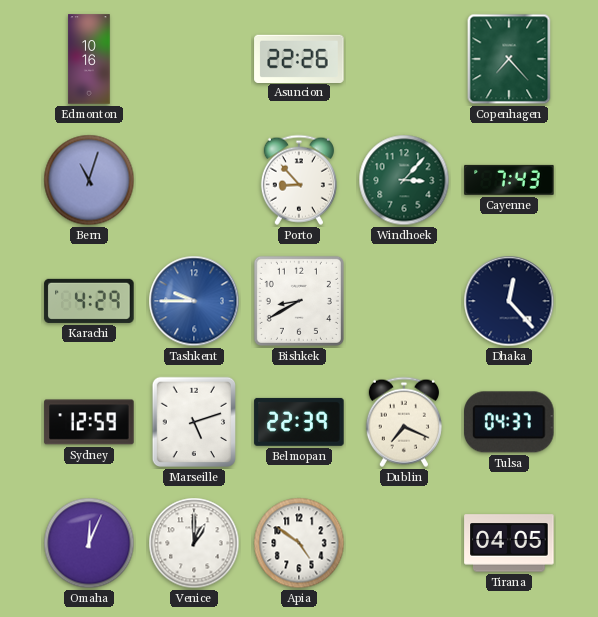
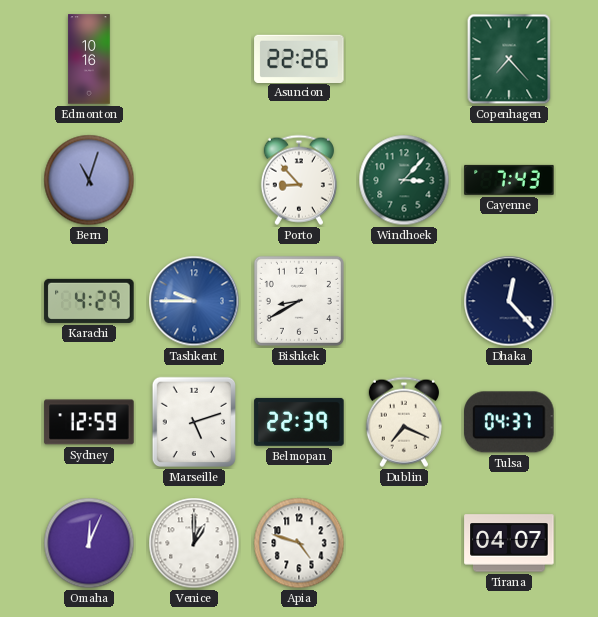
Apia: 4:51 -> 4:48
Tirana: 04:05 -> 04:07
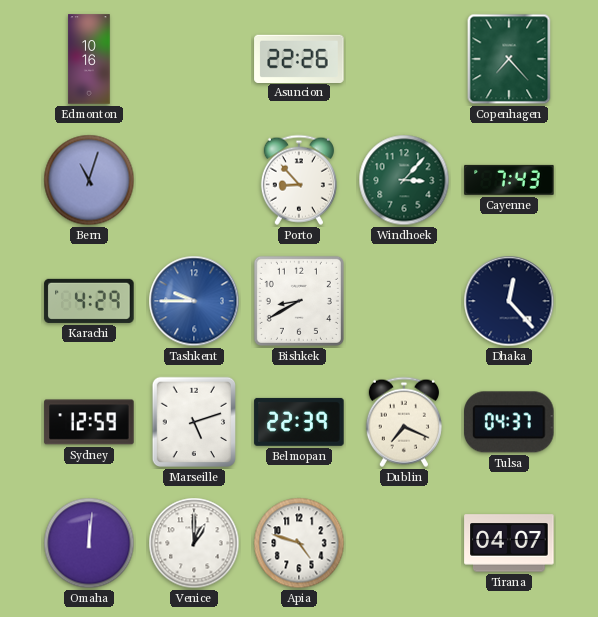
Omaha: 12:04 -> 12:01
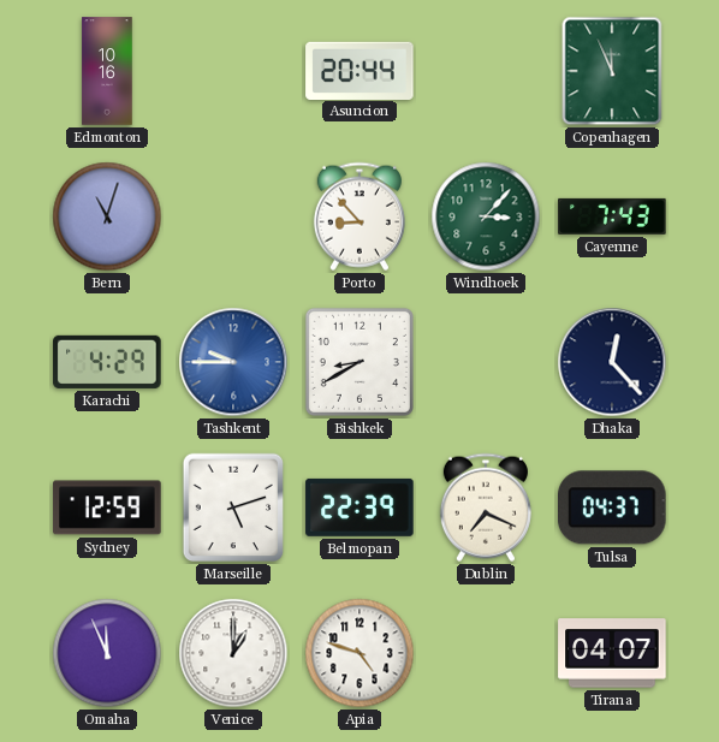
Asuncion: 22:26 -> 20:44
Copenhagen: 7:23 -> 11:56
Omaha: 12:01 -> 11:56
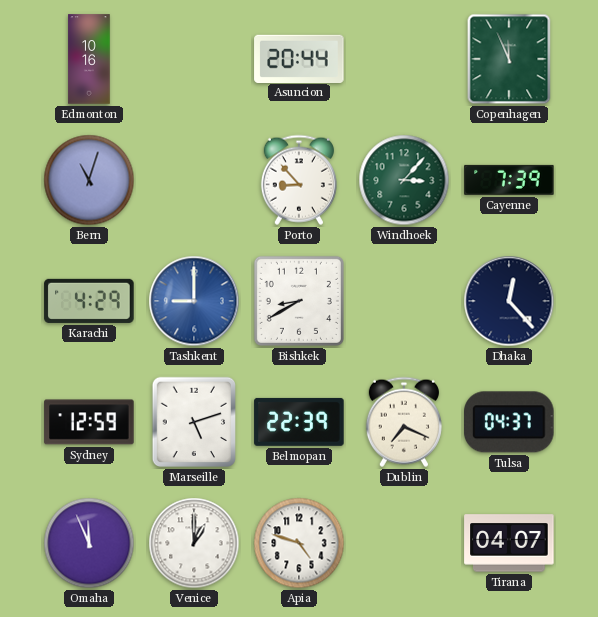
Cayenne: 7:43 -> 7:39
Tashkent: 9:45 -> 9:00
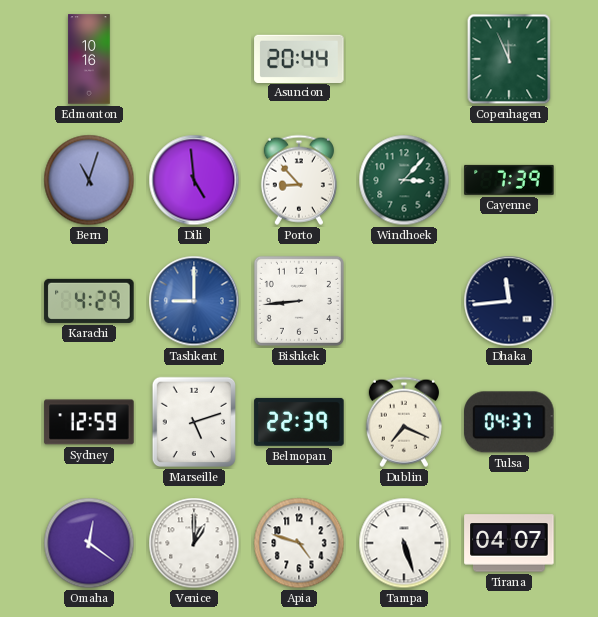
Dili: none -> 4:59
Bishkek: 8:40 -> 8:44
Dhaka: 12:23 -> 11:44
Omaha: 11:56 -> 12:21
Tampa: none -> 5:27
